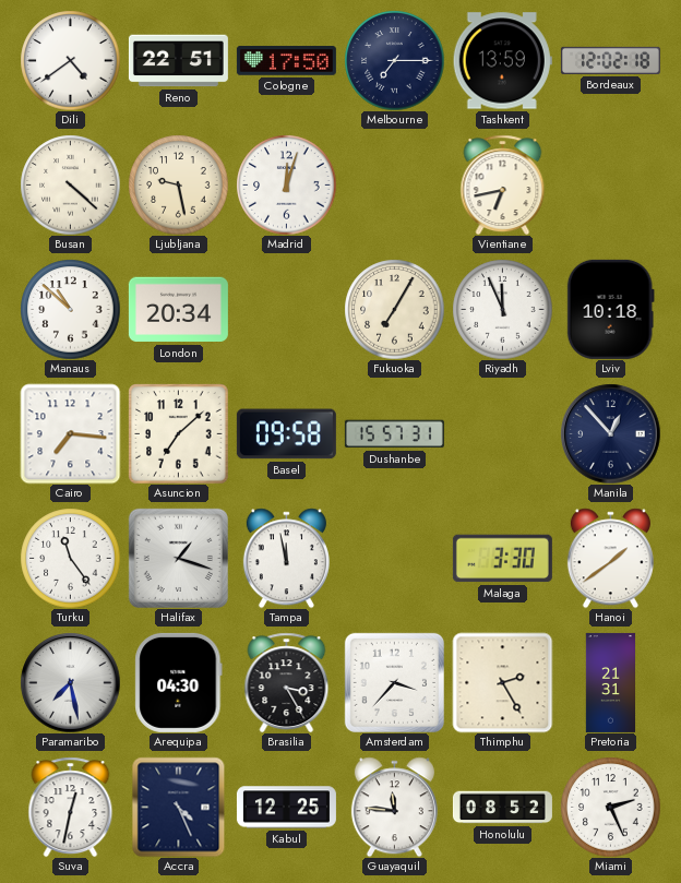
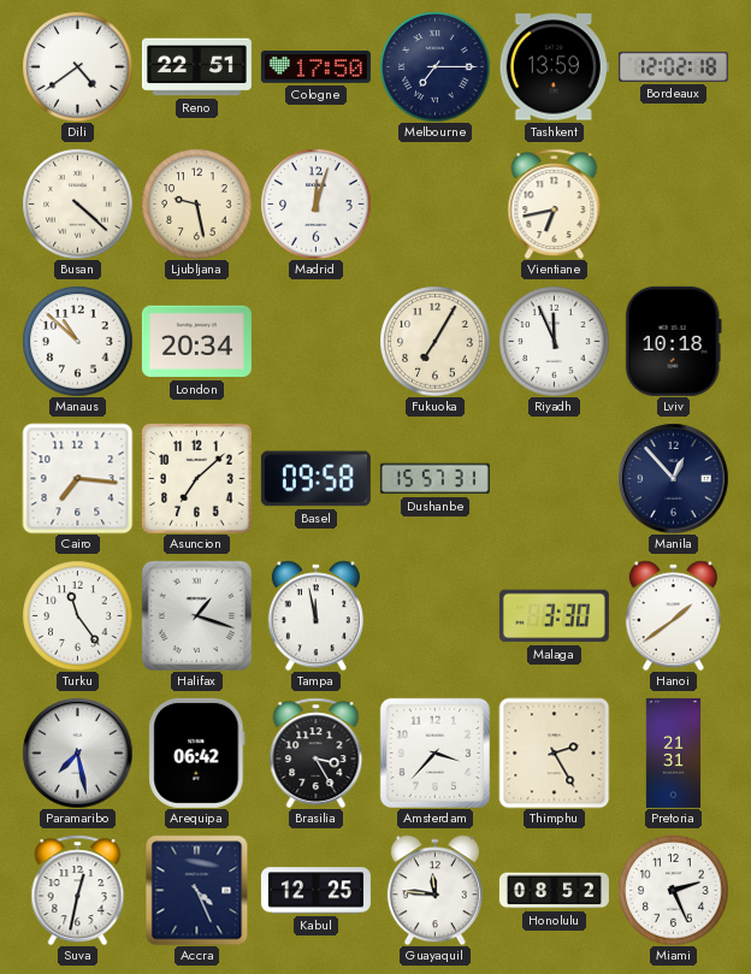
Arequipa: 04:30 -> 06:42
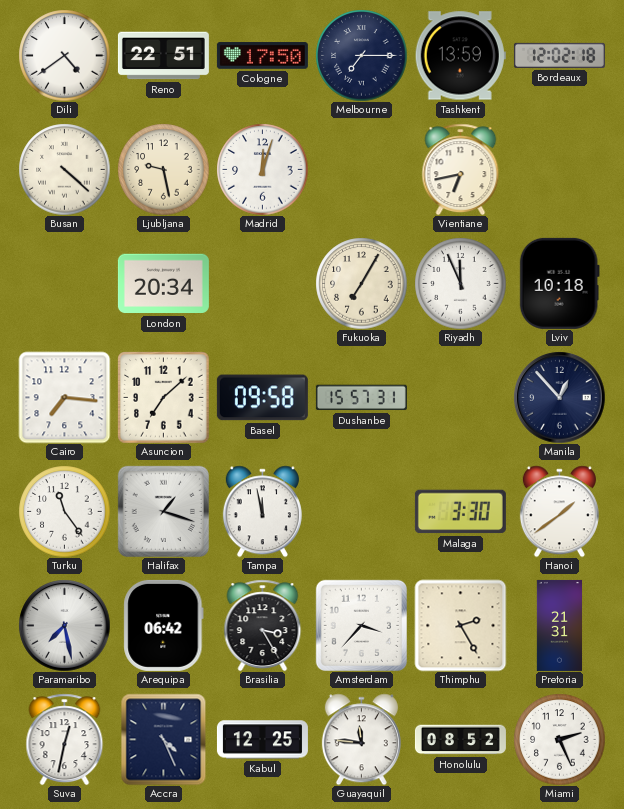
Manaus: 10:52 -> none
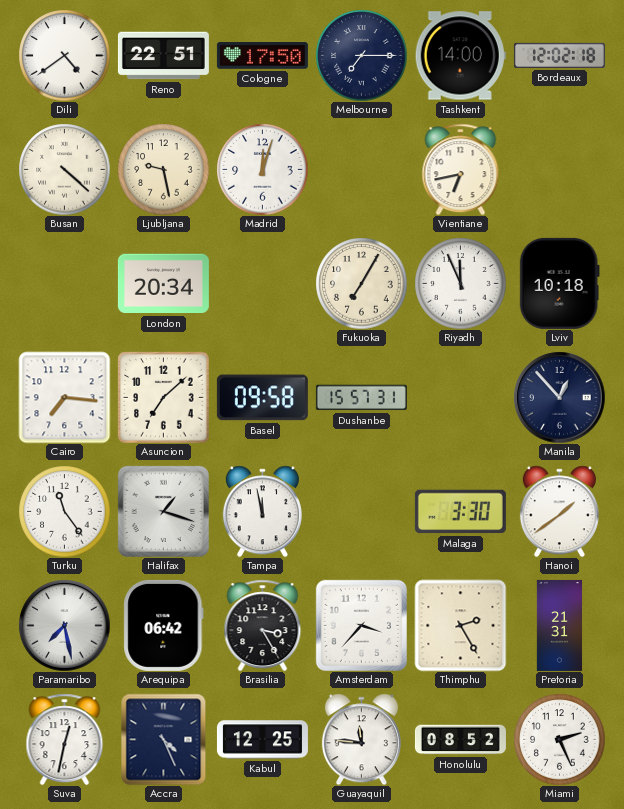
Tashkent: 13:59 -> 14:00
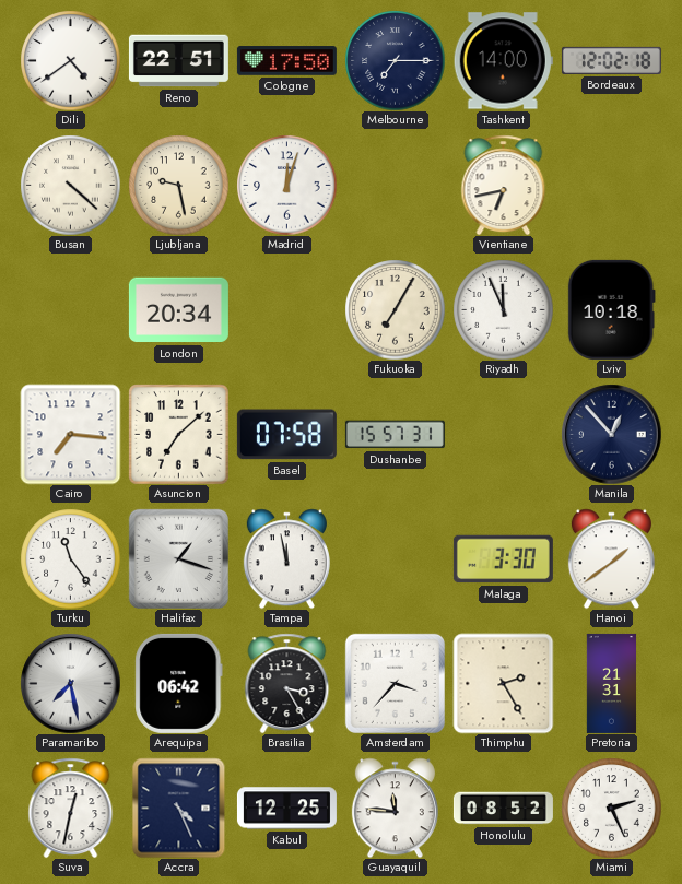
Basel: 09:58 -> 07:58
